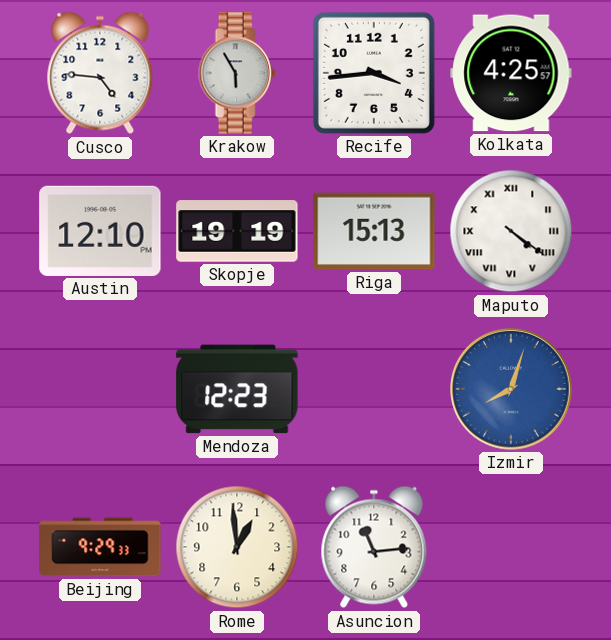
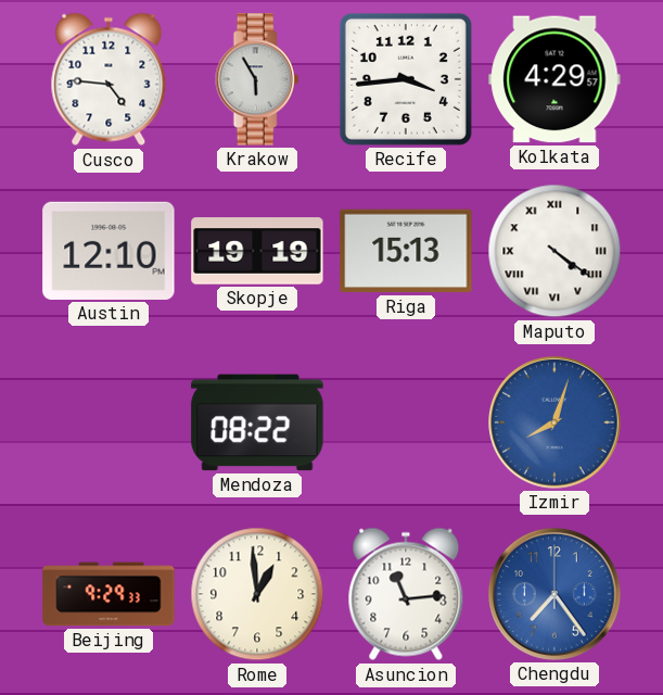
Kolkata: 4:25 -> 4:29
Mendoza: 12:23 -> 08:22
Chengdu: none -> 7:24
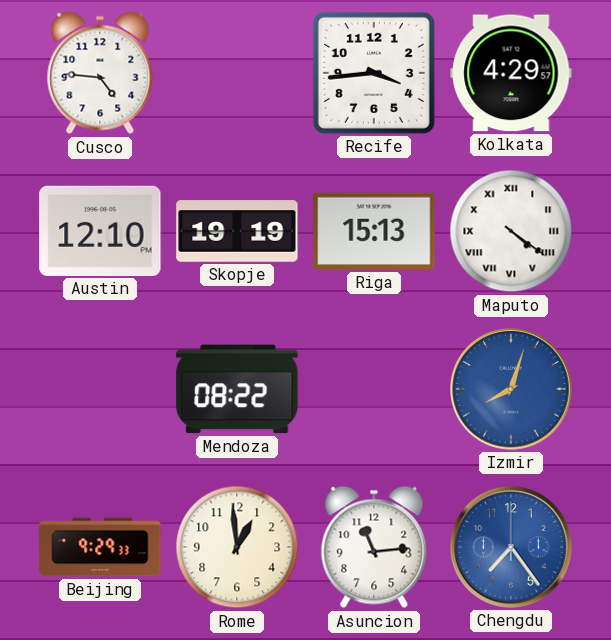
Krakow: 5:55 -> none
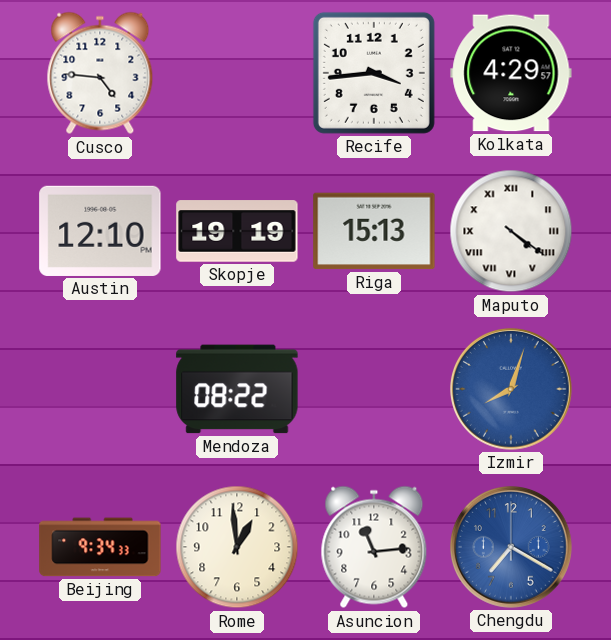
Beijing: 9:29 -> 9:34
Chengdu: 7:24 -> 7:20
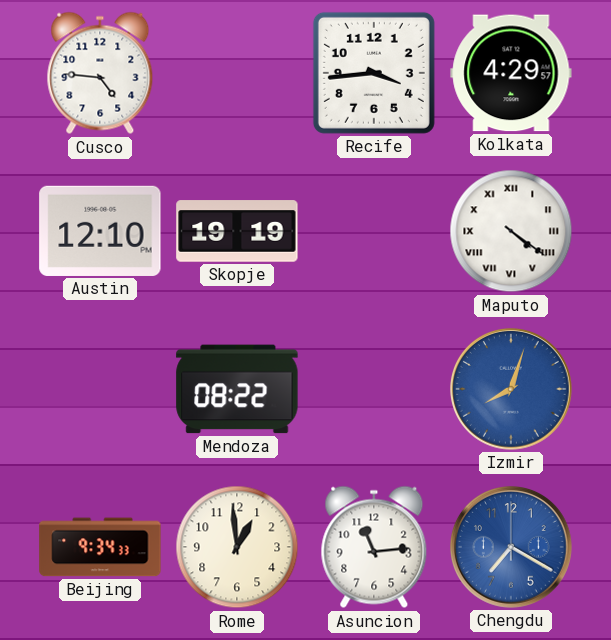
Riga: 15:13 -> none
